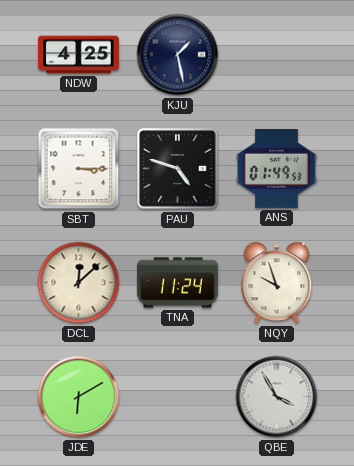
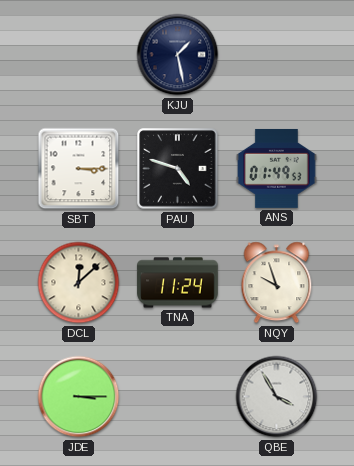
NDW: 4:25 -> none
JDE: 6:10 -> 3:15
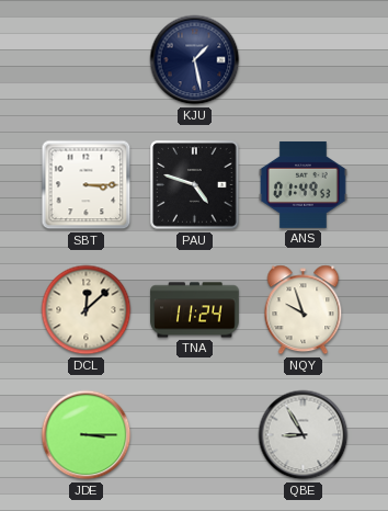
QBE: 3:55 -> 8:55
